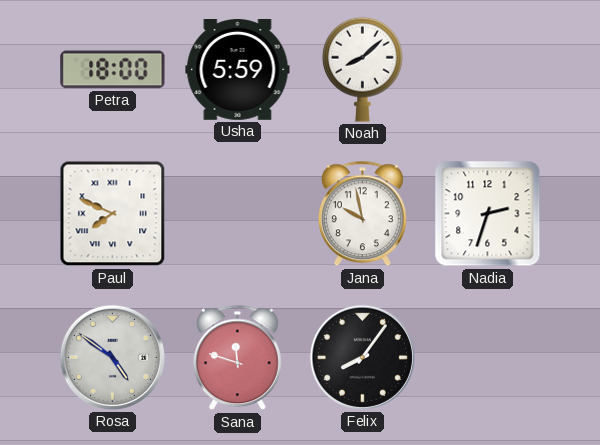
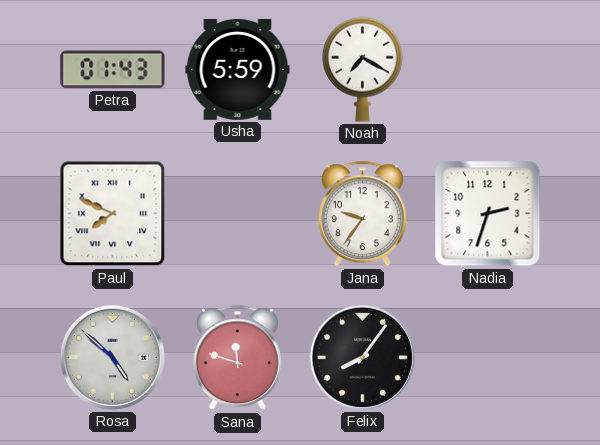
Petra: 18:00 -> 01:43
Noah: 8:08 -> 7:20
Jana: 9:58 -> 9:36
Rosa: 4:51 -> 4:52
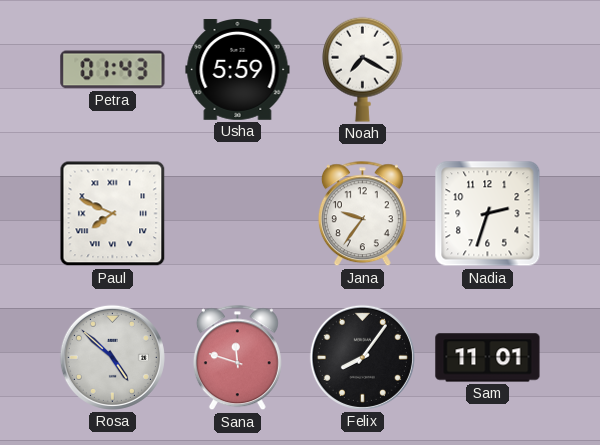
Sam: none -> 11:01
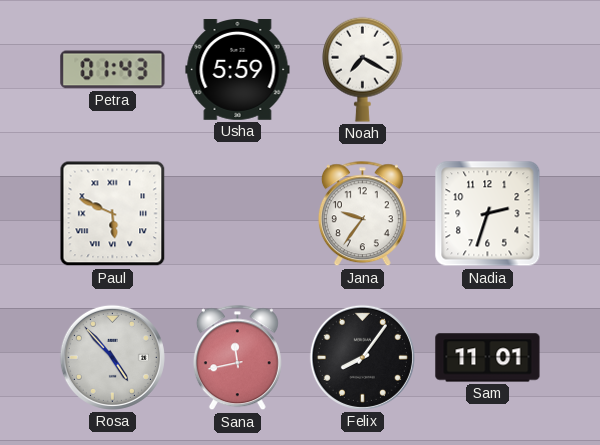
Paul: 7:49 -> 5:49
Rosa: 4:52 -> 4:53
Sana: 11:48 -> 11:43
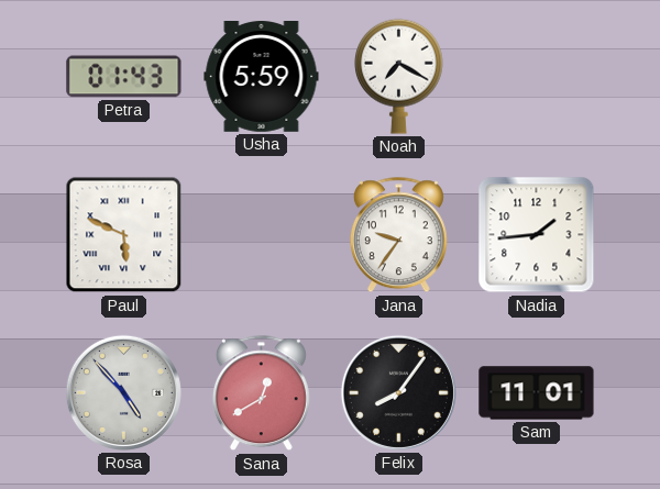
Nadia: 2:33 -> 1:44
Sana: 11:43 -> 12:40
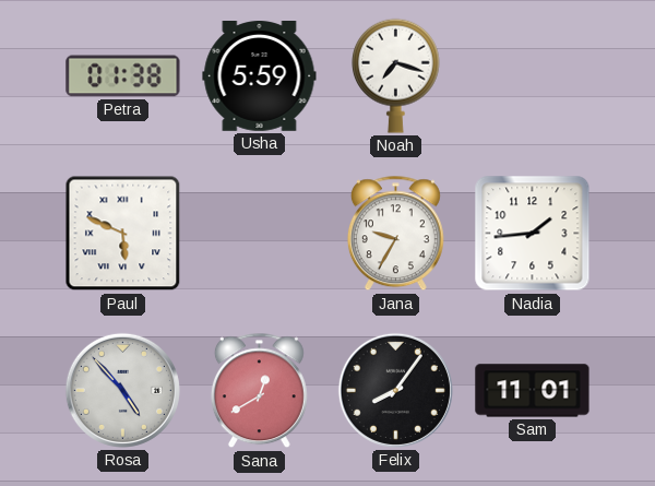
Petra: 01:43 -> 01:38
Noah: 7:20 -> 7:18
Jana: 9:36 -> 9:35
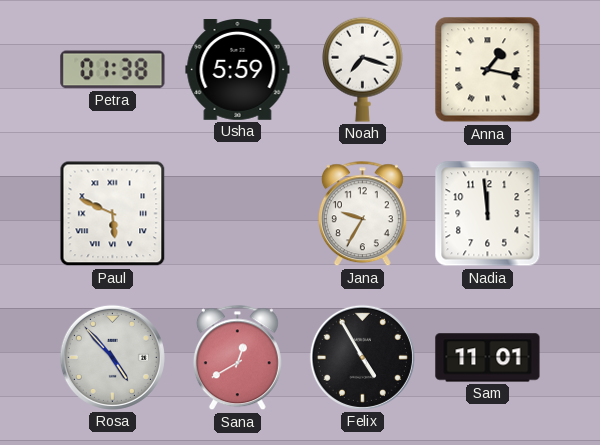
Anna: none -> 1:17
Nadia: 1:44 -> 11:59
Felix: 8:06 -> 4:55
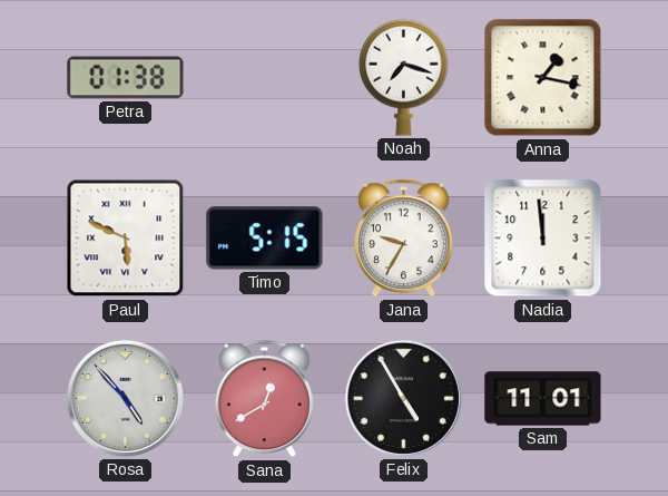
Usha: 5:59 -> none
Timo: none -> 5:15
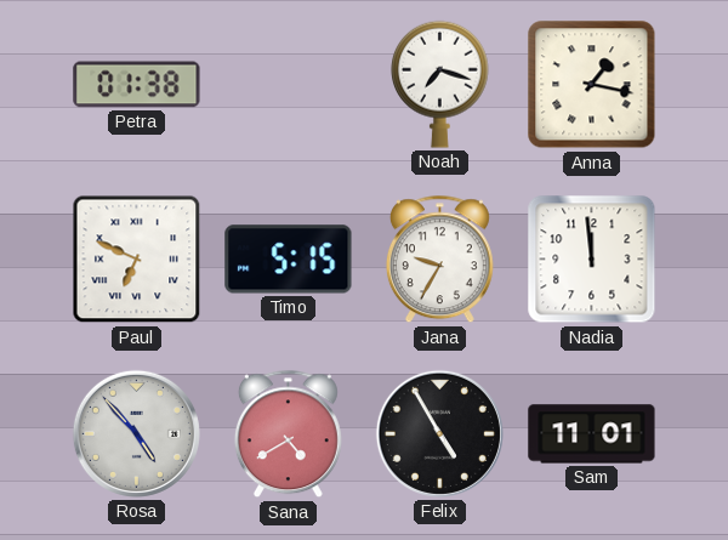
Paul: 5:49 -> 6:49
Sana: 12:40 -> 4:40
